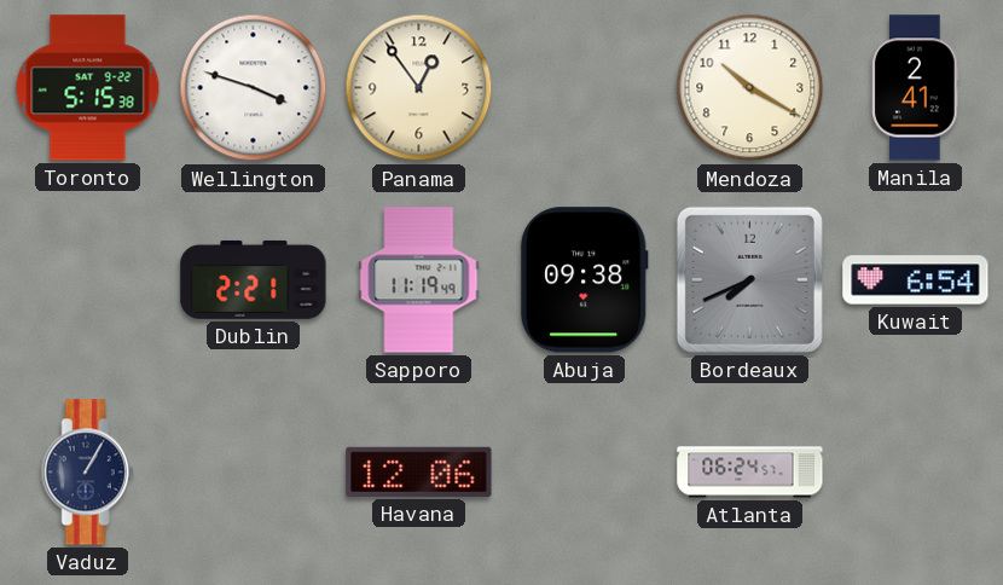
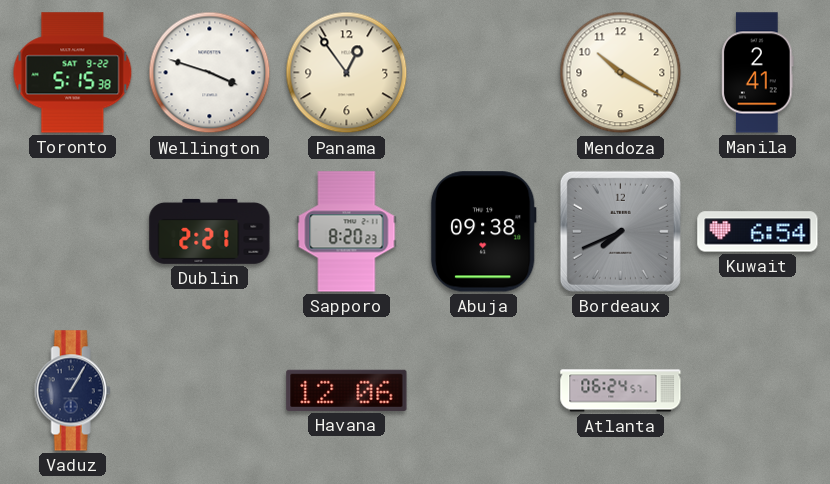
Sapporo: 11:19 -> 8:20
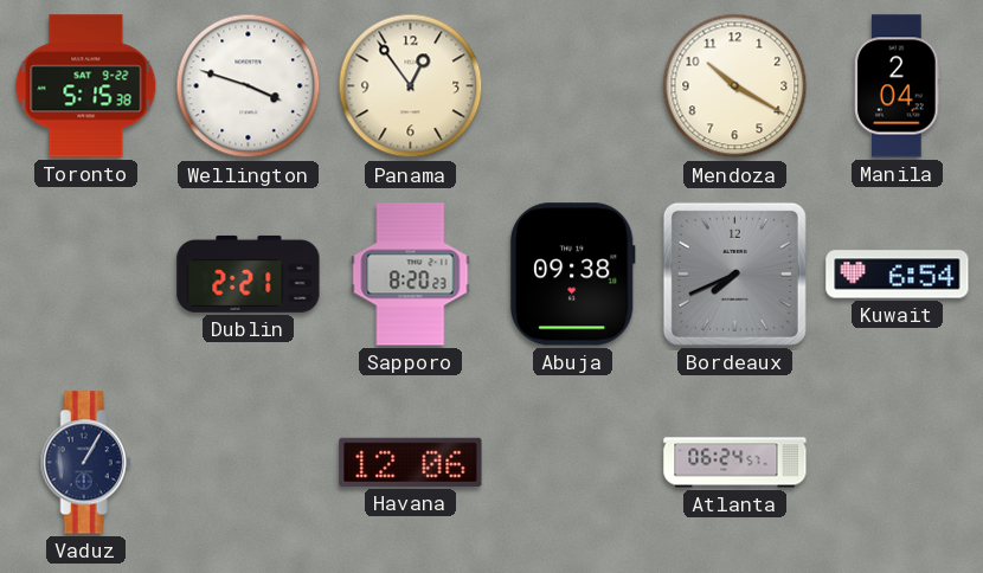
Manila: 2:41 -> 2:04
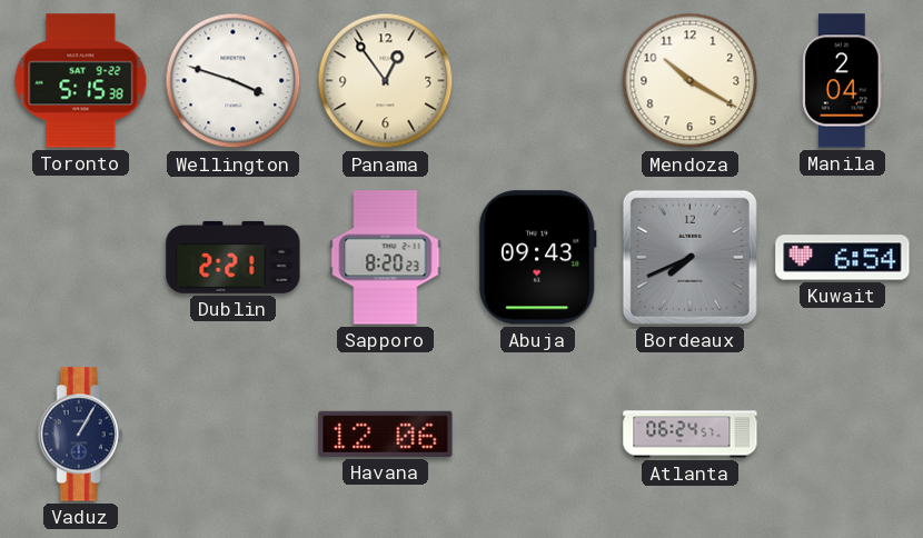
Abuja: 09:38 -> 09:43
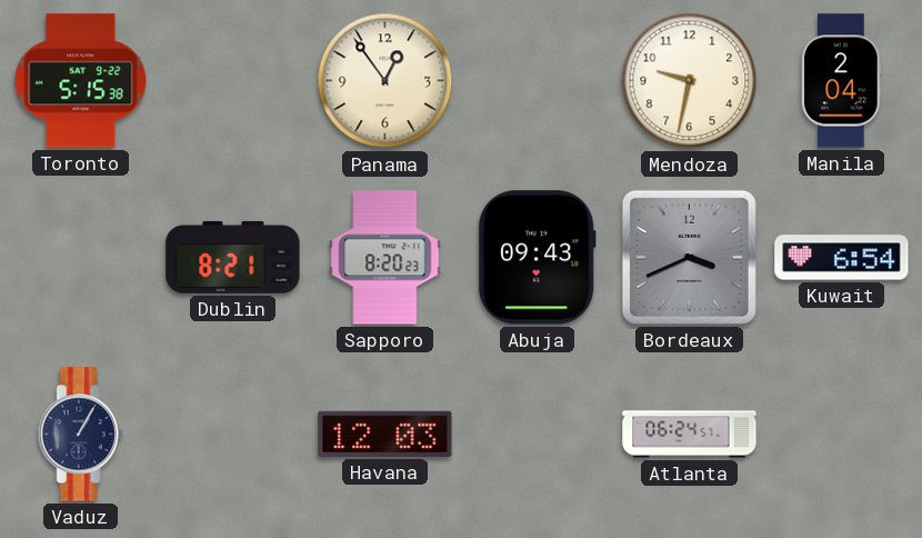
Wellington: 3:48 -> none
Mendoza: 10:20 -> 9:32
Dublin: 2:21 -> 8:21
Bordeaux: 7:41 -> 3:41
Havana: 12:06 -> 12:03
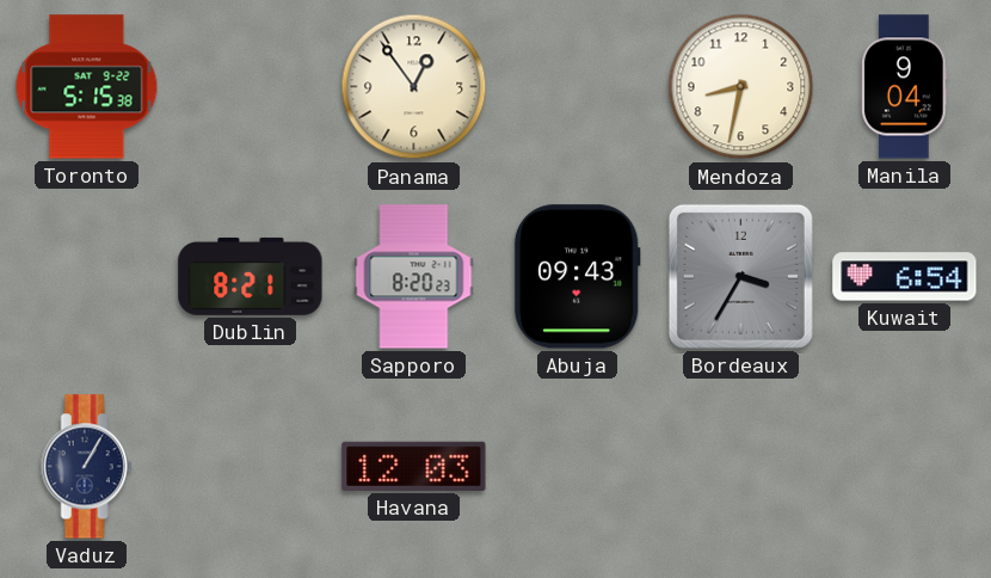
Mendoza: 9:32 -> 8:32
Manila: 2:04 -> 9:04
Bordeaux: 3:41 -> 3:35
Atlanta: 06:24 -> none
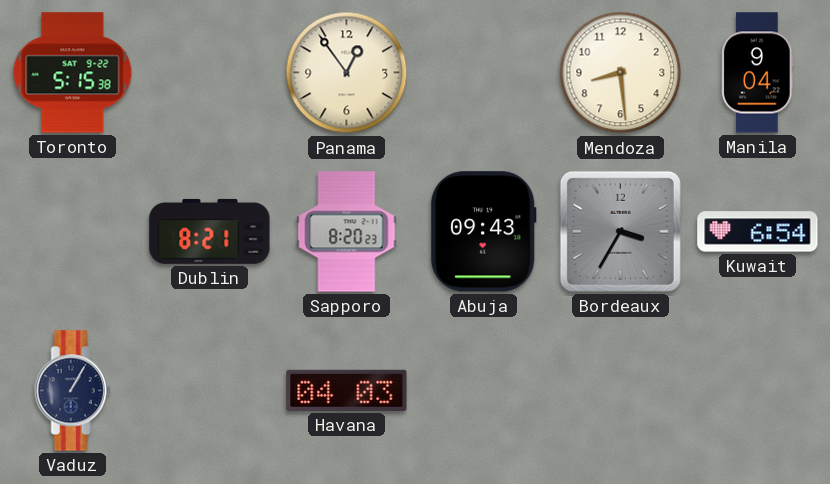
Mendoza: 8:32 -> 8:29
Havana: 12:03 -> 04:03
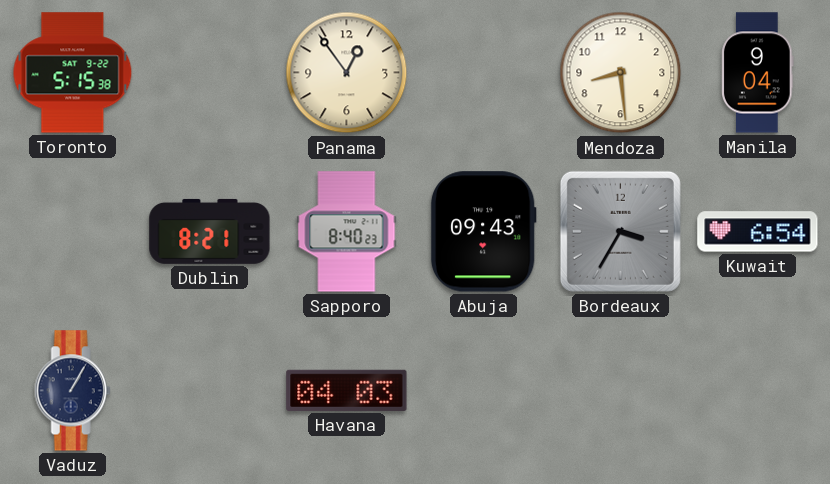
Sapporo: 8:20 -> 8:40
